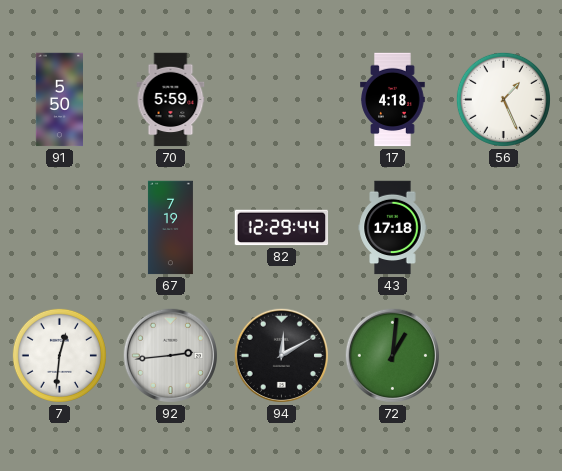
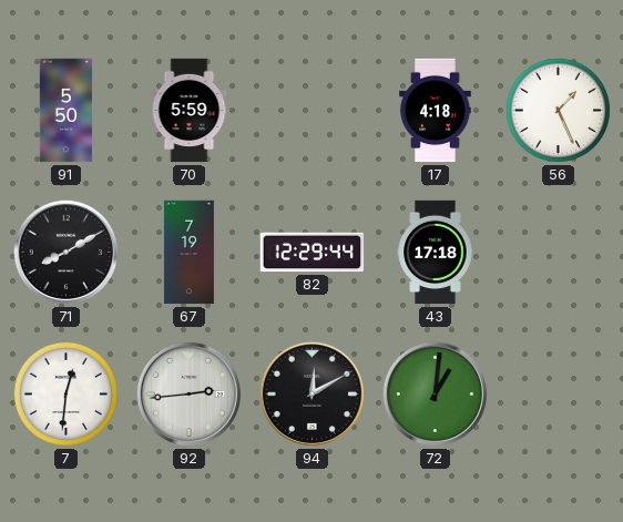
71: none -> 8:10
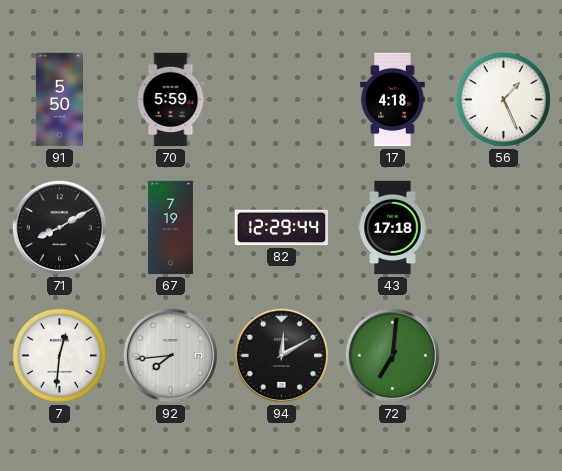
92: 2:44 -> 7:44
72: 1:01 -> 7:01
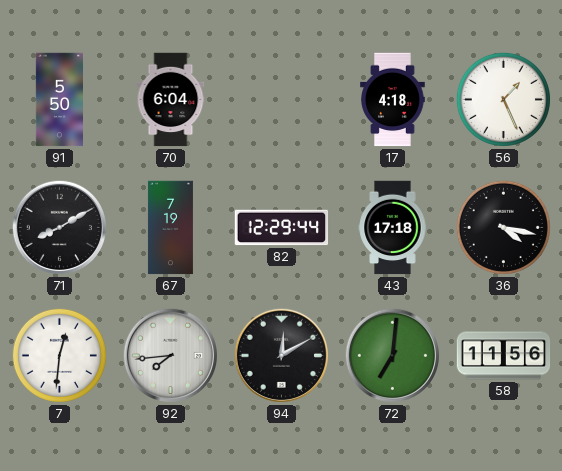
70: 5:59 -> 6:04
36: none -> 4:17
58: none -> 11:56
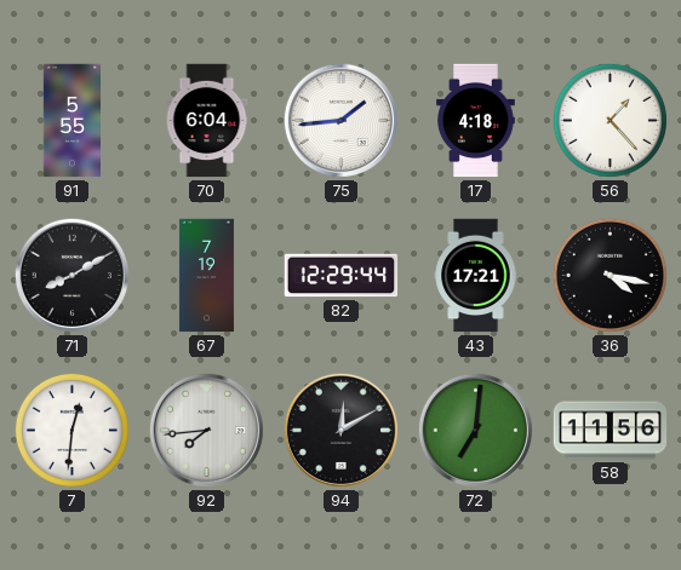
91: 5:50 -> 5:55
75: none -> 1:44
56: 1:26 -> 1:23
43: 17:18 -> 17:21
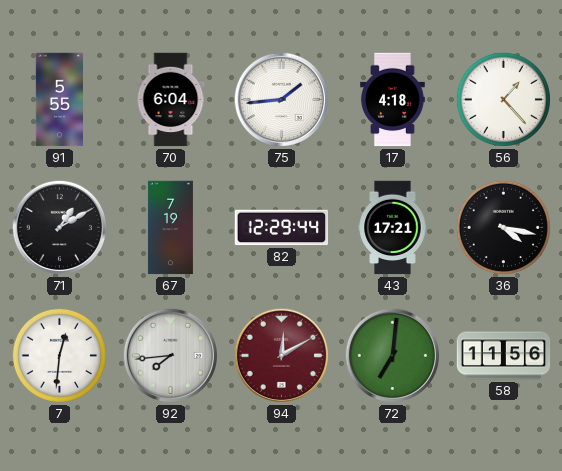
71: 8:10 -> 1:10
94 dial: black -> burgundy
